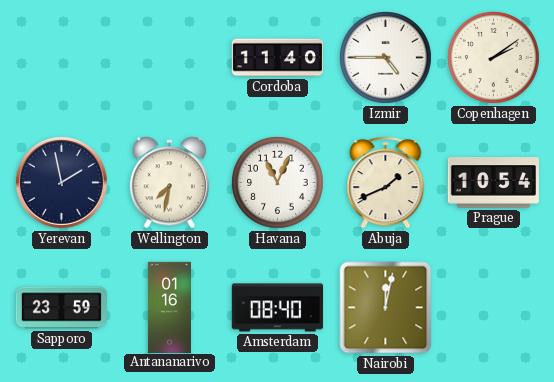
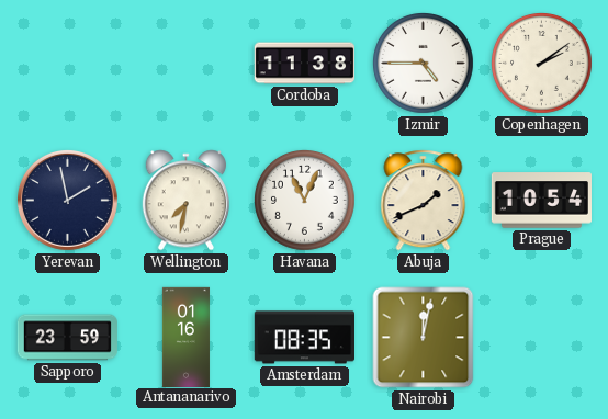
Cordoba: 11:40 -> 11:38
Amsterdam: 08:40 -> 08:35
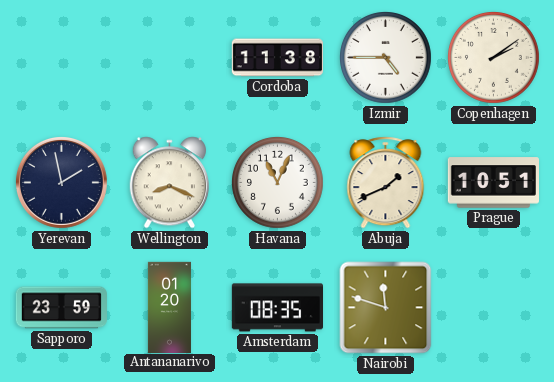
Wellington: 7:32 -> 8:19
Prague: 10:54 -> 10:51
Antananarivo: 01:16 -> 01:20
Nairobi: 12:02 -> 11:48
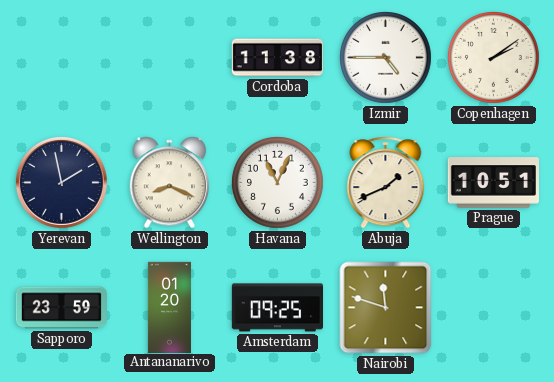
Amsterdam: 08:35 -> 09:25
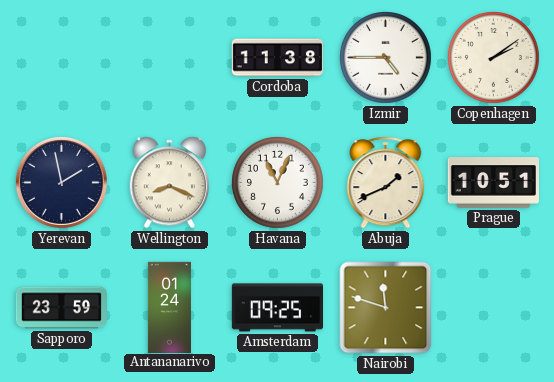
Antananarivo: 01:20 -> 01:24
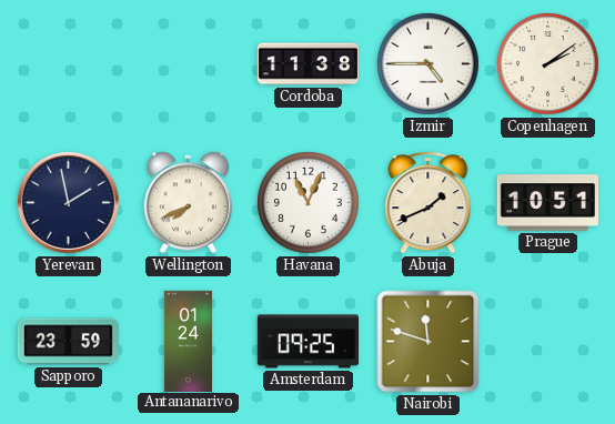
Wellington: 8:19 -> 7:41
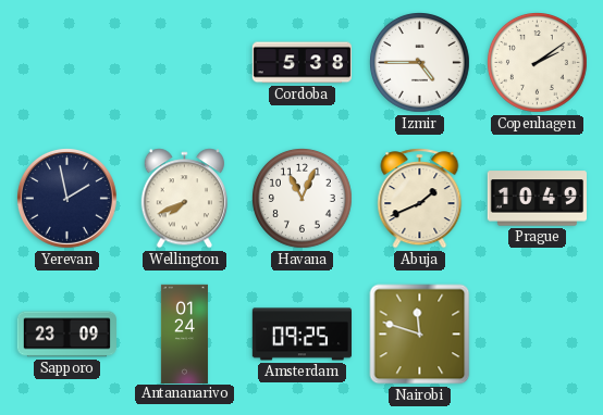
Cordoba: 11:38 -> 5:38
Prague: 10:51 -> 10:49
Sapporo: 23:59 -> 23:09
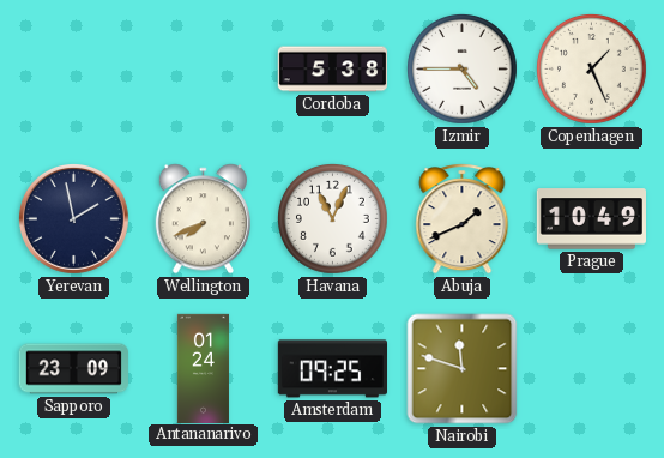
Copenhagen: 2:09 -> 1:26
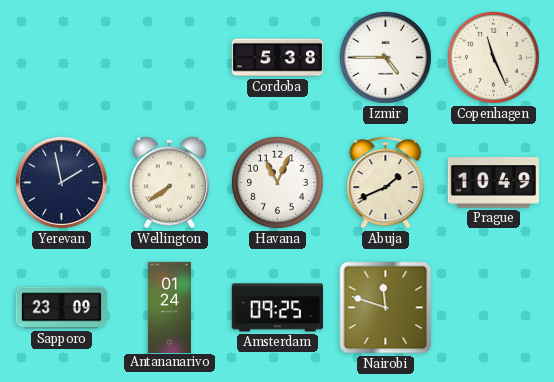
Copenhagen: 1:26 -> 11:26
Wellington: 7:41 -> 7:39
